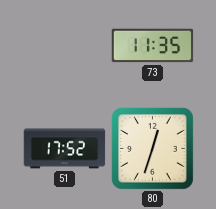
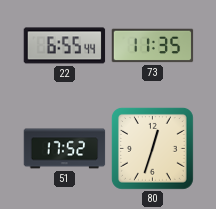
22: none -> 6:55
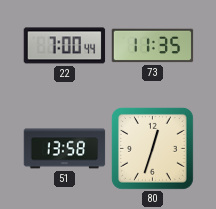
22: 6:55 -> 7:00
51: 17:52 -> 13:58
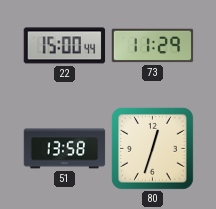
22: 7:00 -> 15:00
73: 11:35 -> 11:29
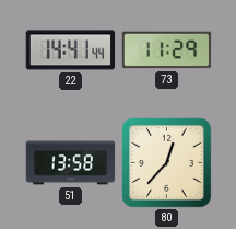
22: 15:00 -> 14:41
80: 12:33 -> 12:37
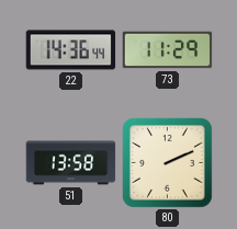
22: 14:41 -> 14:36
80: 12:37 -> 2:11
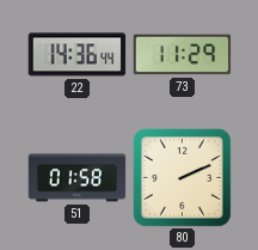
51: 13:58 -> 01:58
